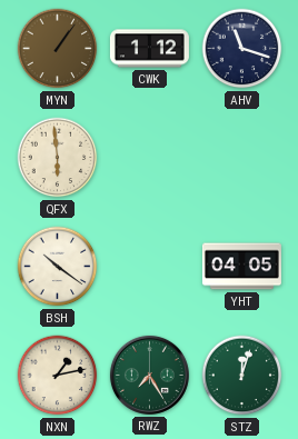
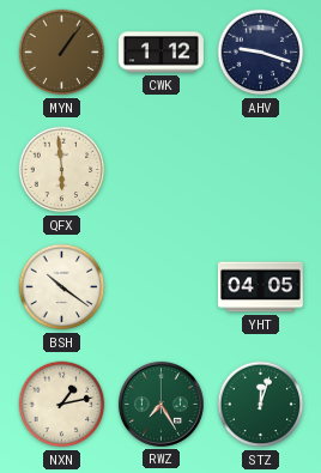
AHV: 11:18 -> 9:18
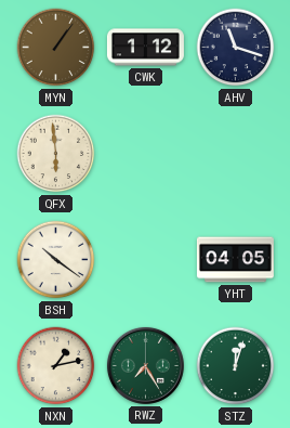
AHV: 9:18 -> 11:18
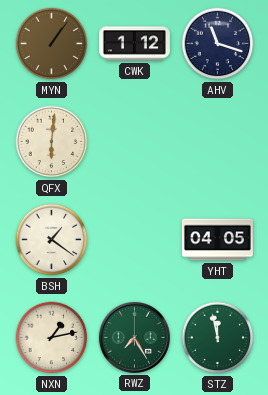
QFX: 5:59 -> 6:01
BSH: 10:21 -> 1:21
STZ: 12:03 -> 11:58
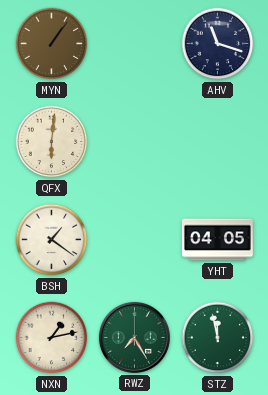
CWK: 1:12 -> none
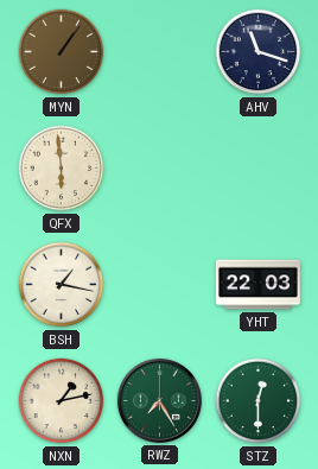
QFX: 6:01 -> 5:59
BSH: 1:21 -> 1:17
YHT: 04:05 -> 22:03
STZ: 11:58 -> 12:30
